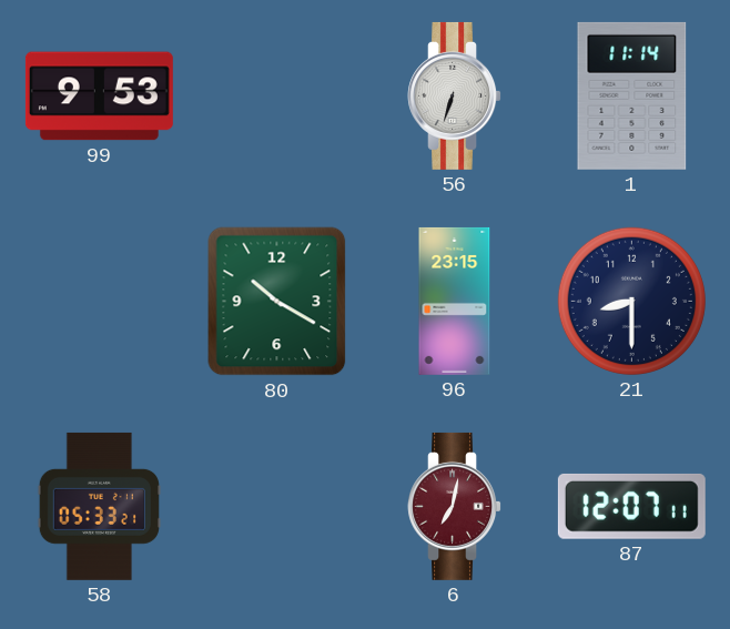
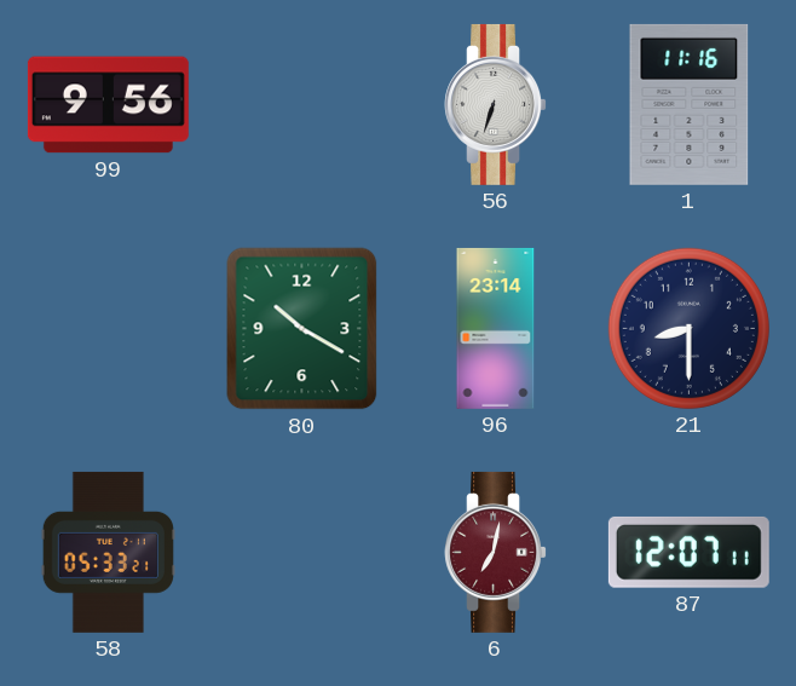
99: 9:53 -> 9:56
1: 11:14 -> 11:16
96: 23:15 -> 23:14
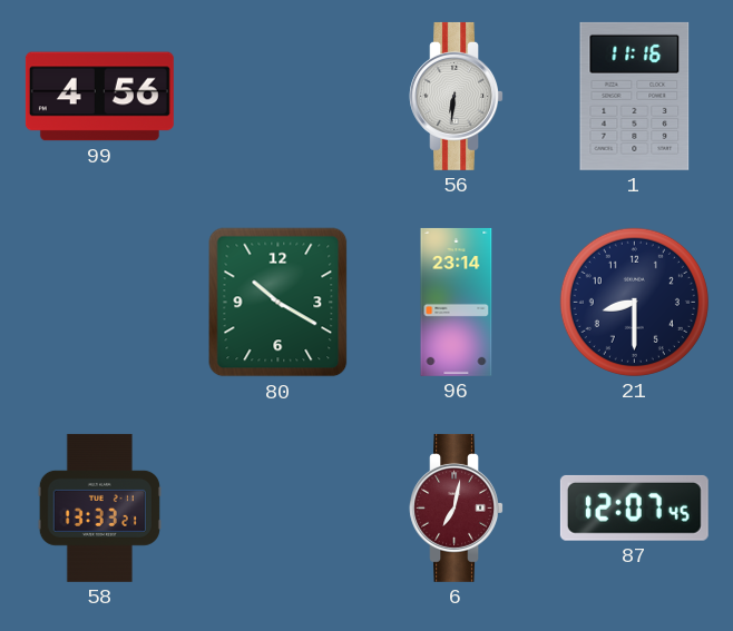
99: 9:56 -> 4:56
56: 6:33 -> 6:31
58: 05:33 -> 13:33
87: 12:07:11 -> 12:07:45
